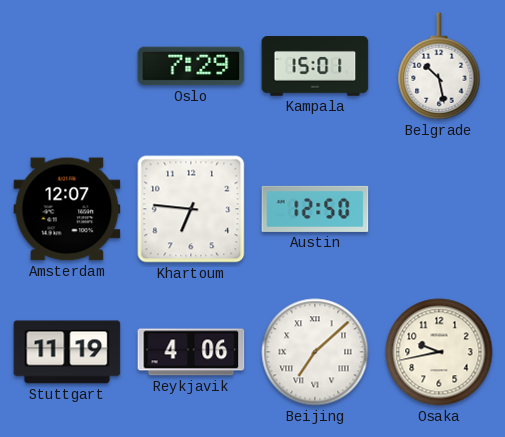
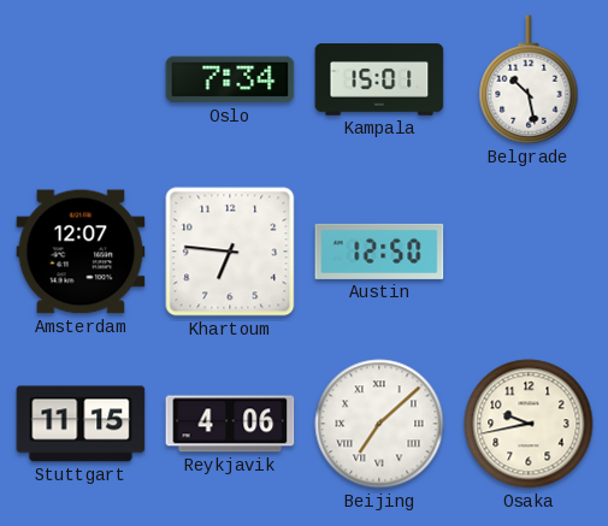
Oslo: 7:29 -> 7:34
Stuttgart: 11:19 -> 11:15
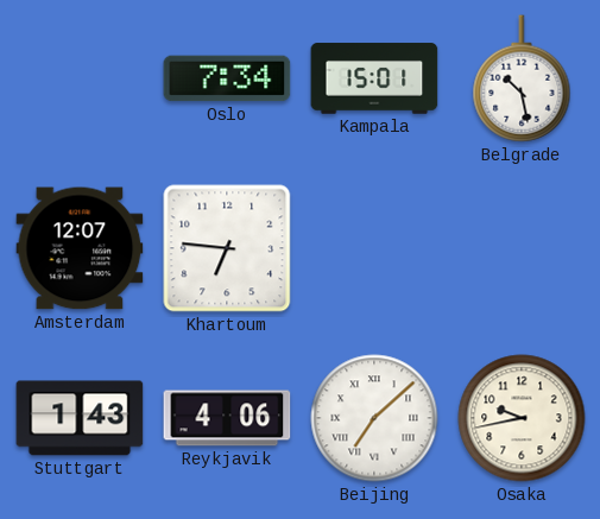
Austin: 12:50 -> none
Stuttgart: 11:15 -> 1:43
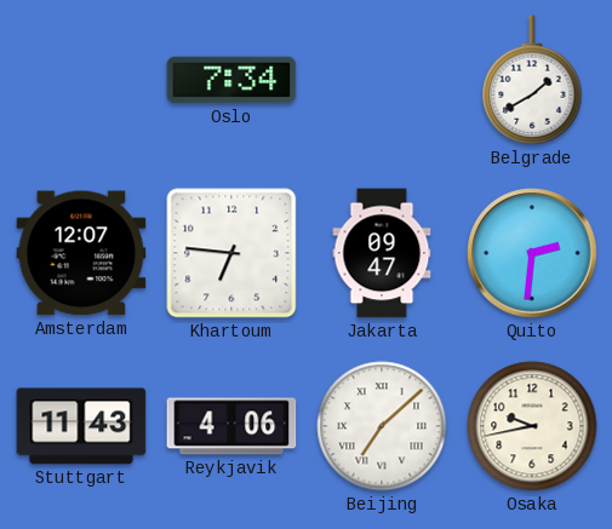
Kampala: 15:01 -> none
Belgrade: 10:28 -> 1:40
Jakarta: none -> 09:47
Quito: none -> 2:31
Stuttgart: 1:43 -> 11:43
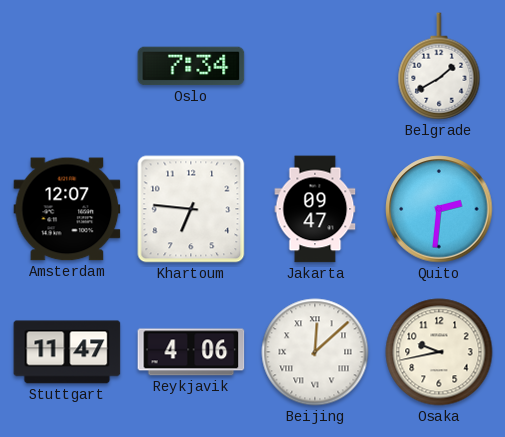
Stuttgart: 11:43 -> 11:47
Beijing: 7:08 -> 12:08
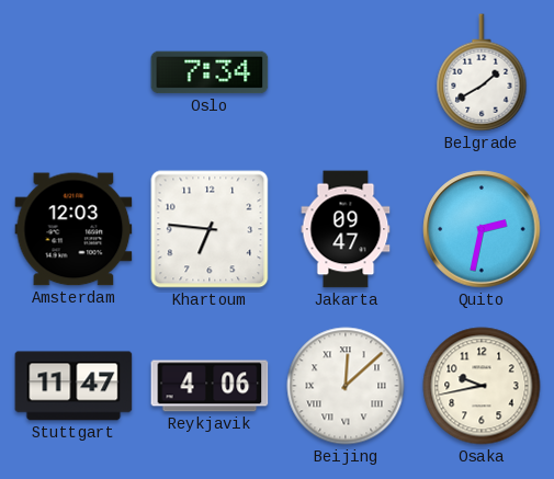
Amsterdam: 12:07 -> 12:03
Quito: 2:31 -> 2:32
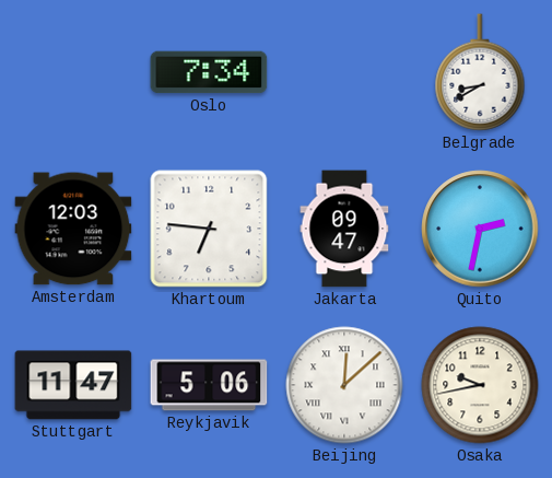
Belgrade: 1:40 -> 8:40
Reykjavik: 4:06 -> 5:06
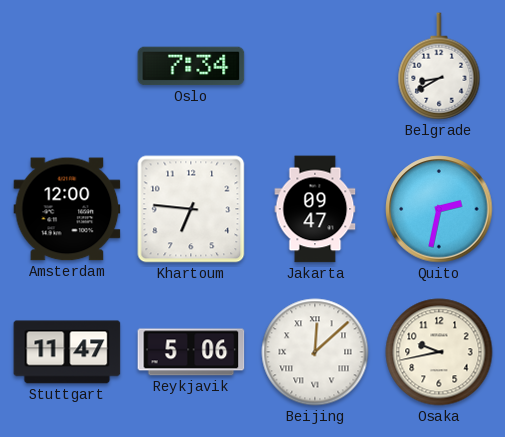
Amsterdam: 12:03 -> 12:00
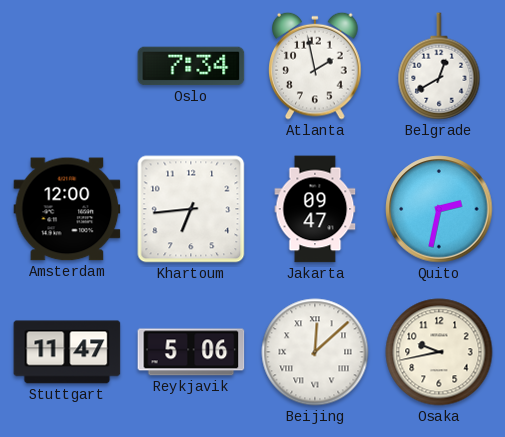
Atlanta: none -> 1:58
Belgrade: 8:40 -> 12:40
Khartoum: 6:46 -> 6:44
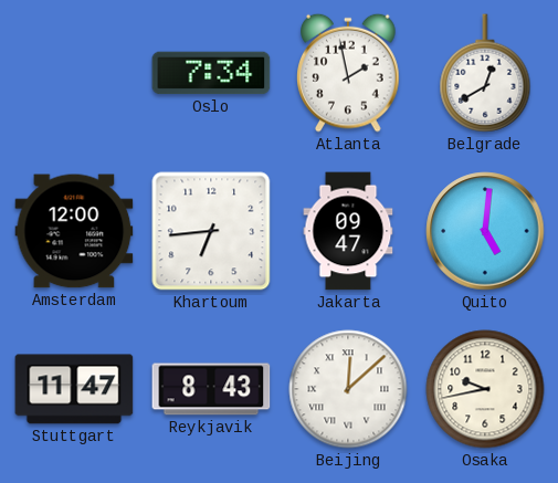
Quito: 2:32 -> 5:01
Reykjavik: 5:06 -> 8:43
